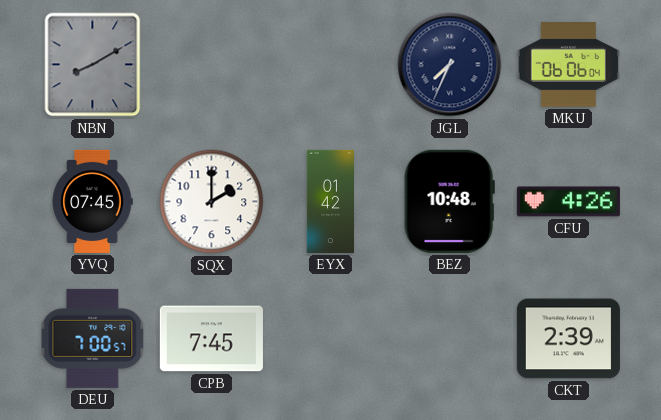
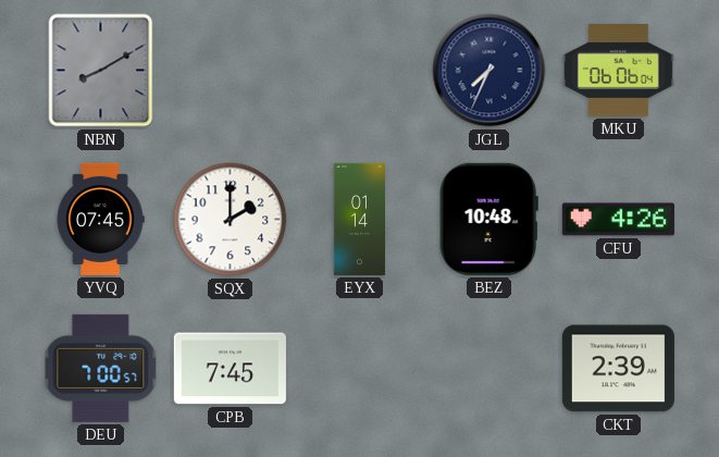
EYX: 01:42 -> 01:14
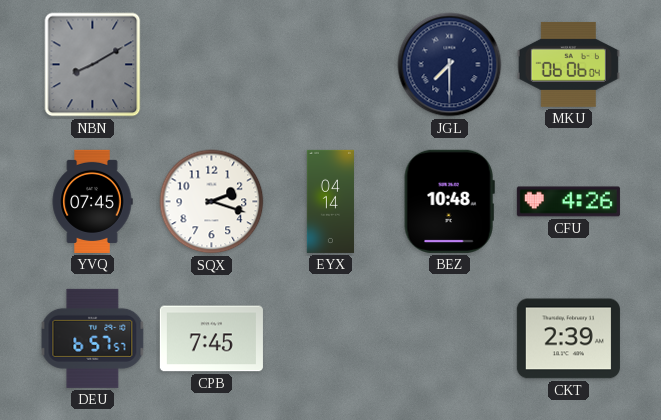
JGL: 7:34 -> 7:30
SQX: 2:00 -> 2:18
EYX: 01:14 -> 04:14
DEU: 7:00 -> 6:57
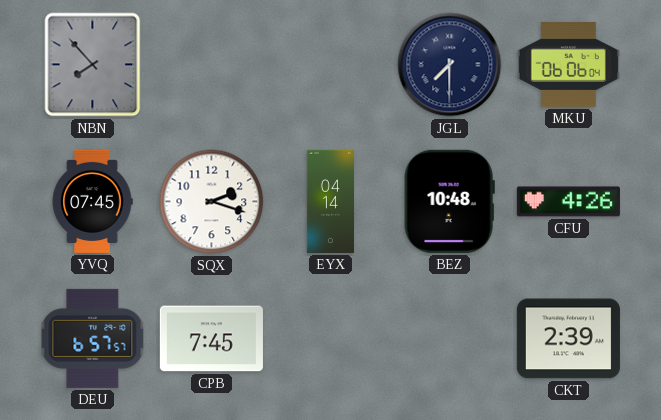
NBN: 8:10 -> 7:53
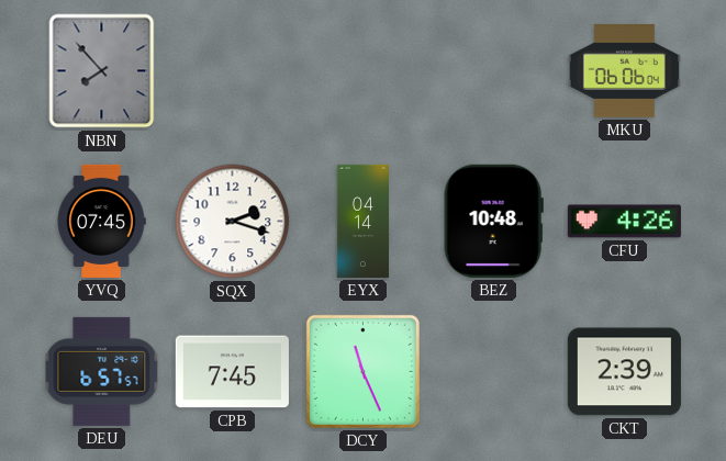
JGL: 7:30 -> none
DCY: none -> 11:26
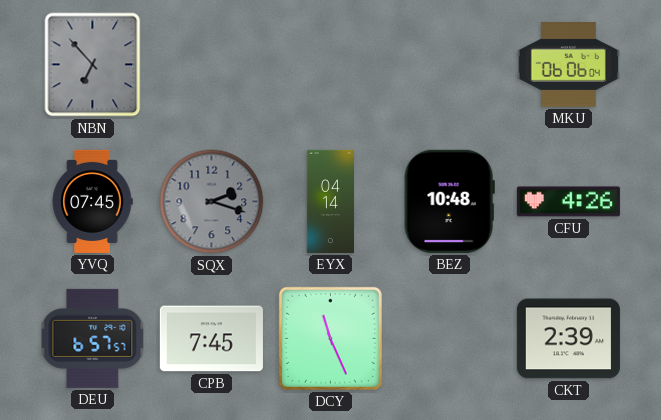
NBN: 7:53 -> 6:53
SQX dial: white -> grey
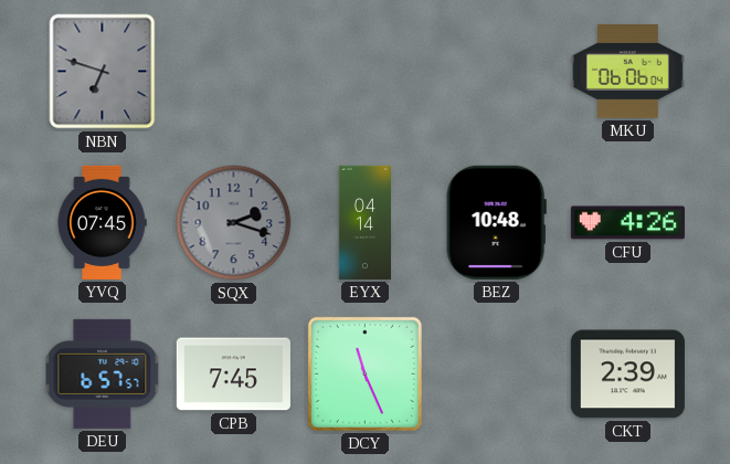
NBN: 6:53 -> 6:48
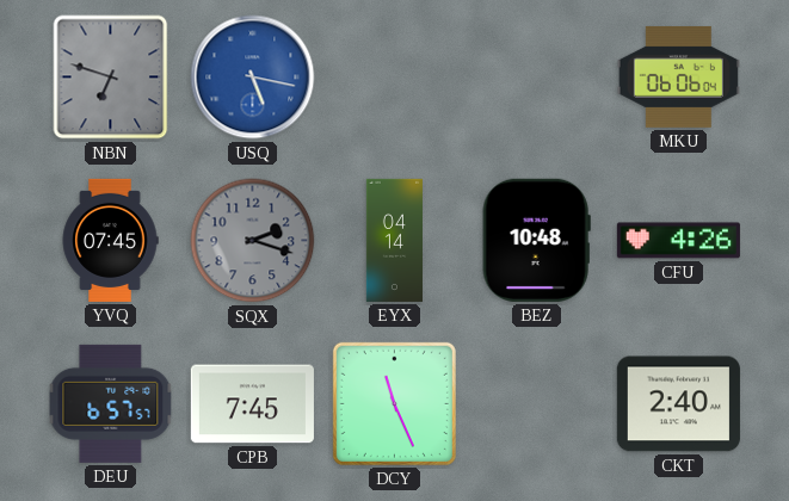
USQ: none -> 5:17
CKT: 2:39 -> 2:40
